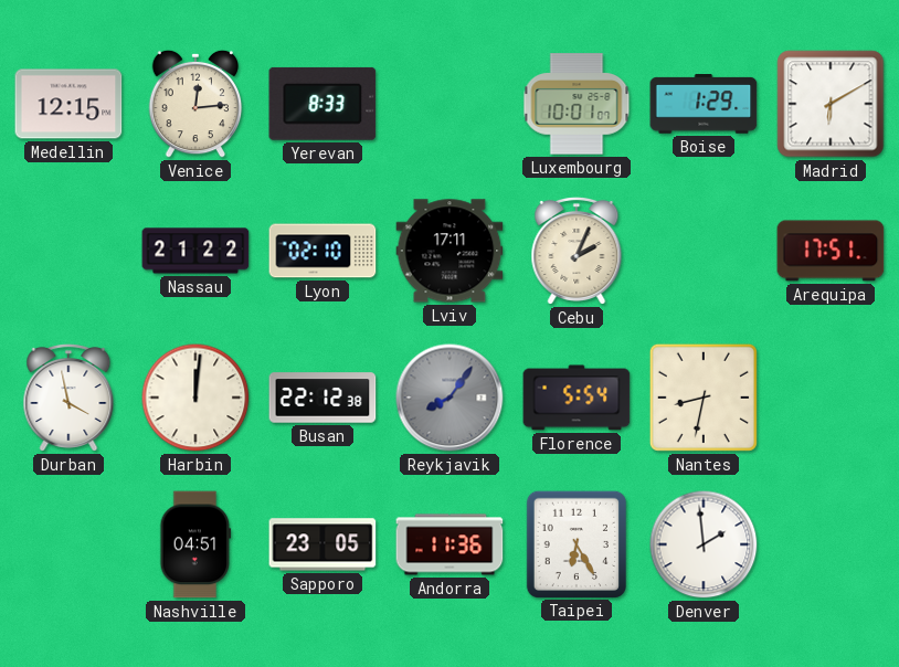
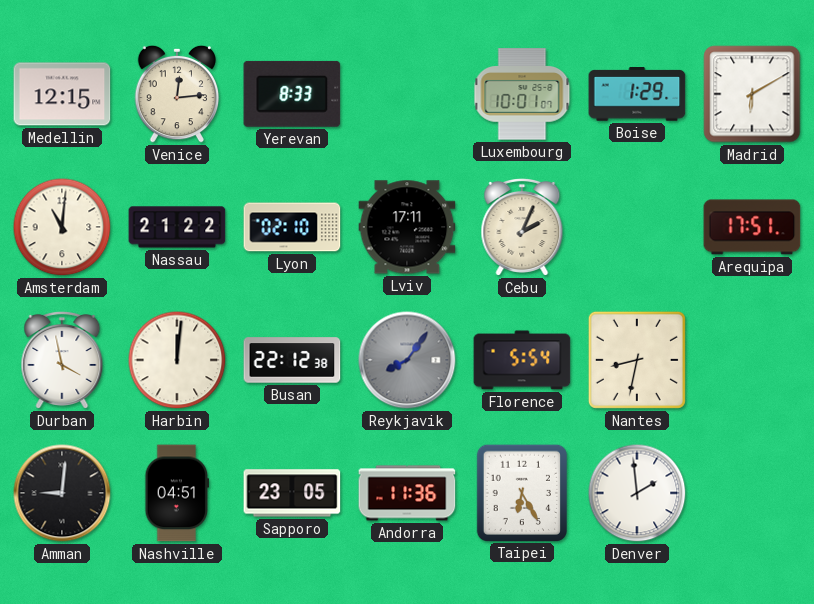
Amsterdam: none -> 11:01
Amman: none -> 9:01
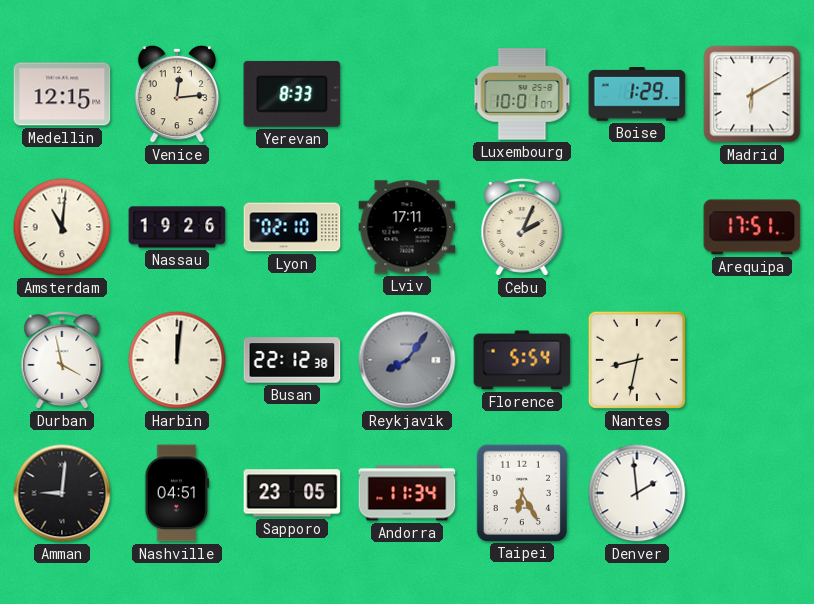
Nassau: 21:22 -> 19:26
Andorra: 11:36 -> 11:34
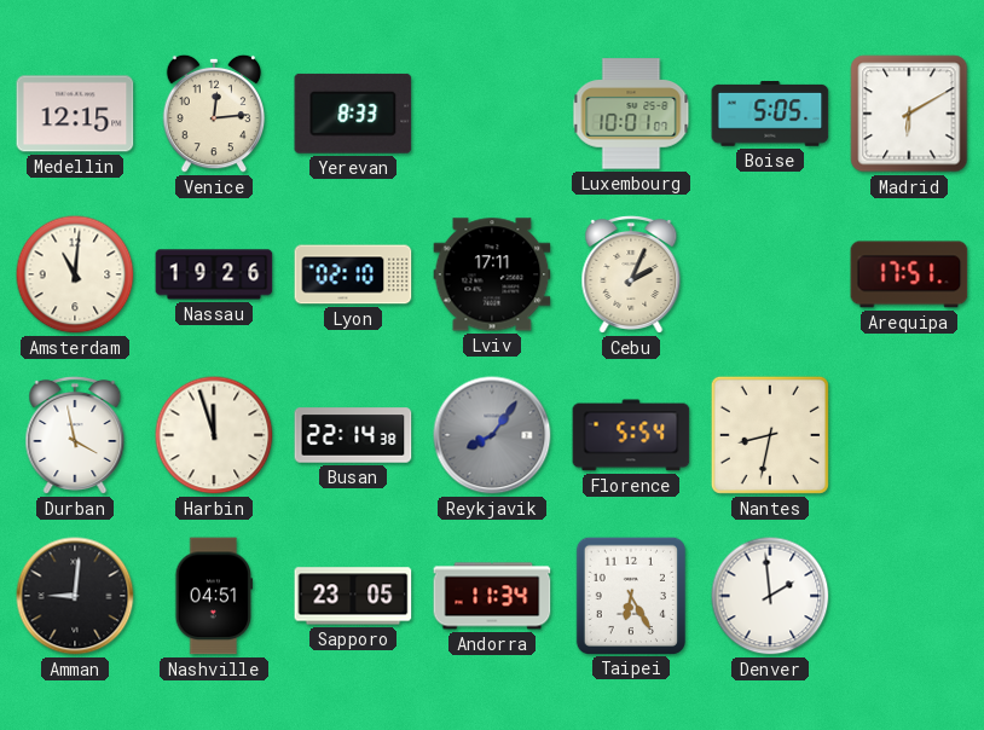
Boise: 1:29 -> 5:05
Harbin: 12:01 -> 11:57
Busan: 22:12 -> 22:14
